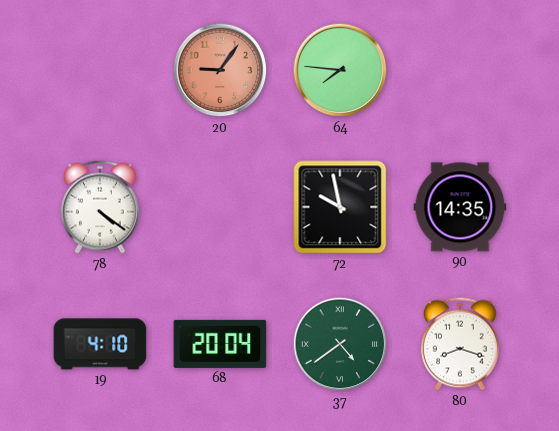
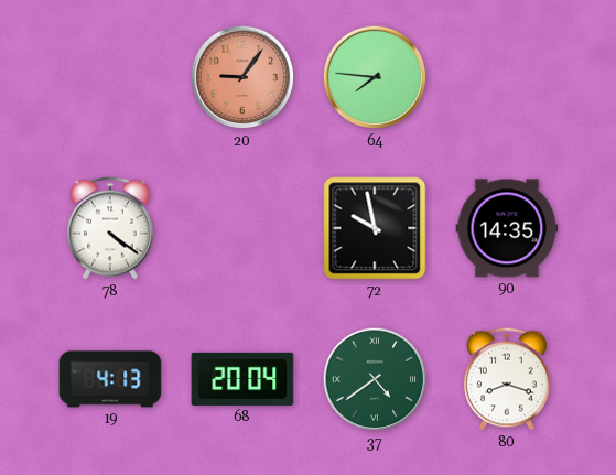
19: 4:10 -> 4:13
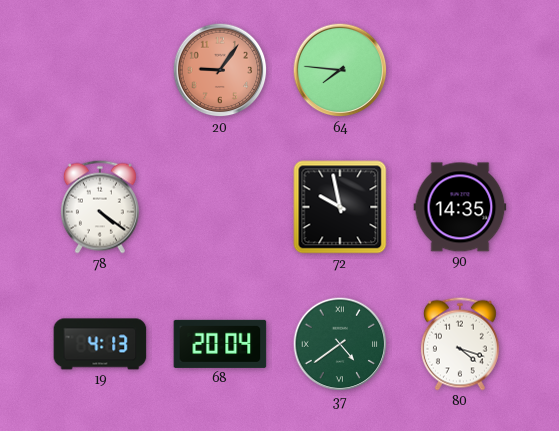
80: 8:18 -> 4:18
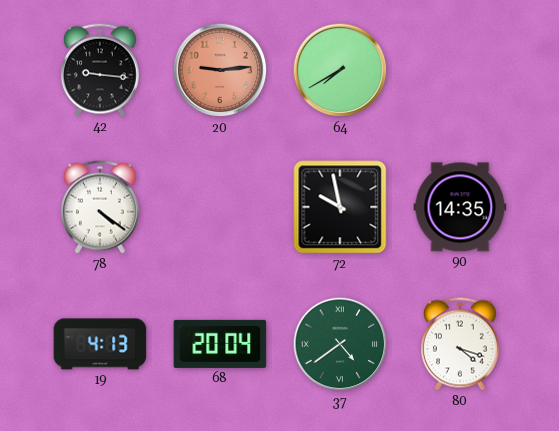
42: none -> 9:16
20: 9:06 -> 9:14
64: 7:46 -> 7:40
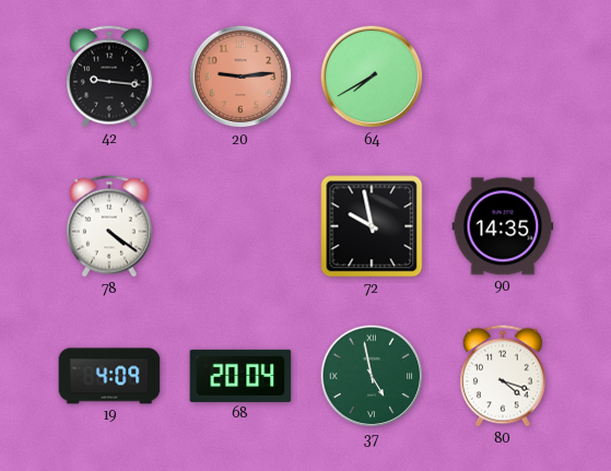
19: 4:13 -> 4:09
37: 4:39 -> 4:58
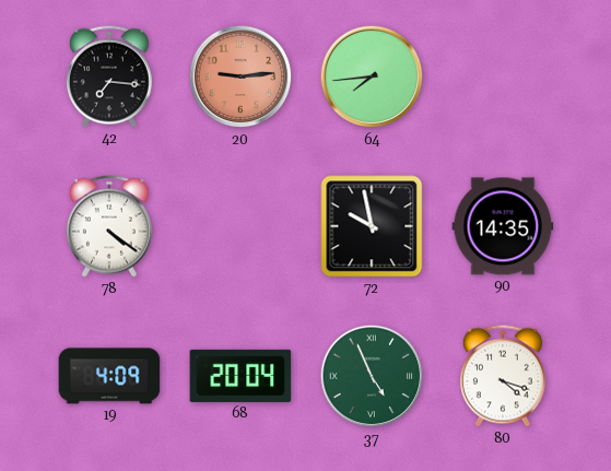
42: 9:16 -> 7:16
64: 7:40 -> 7:44
37: 4:58 -> 4:56
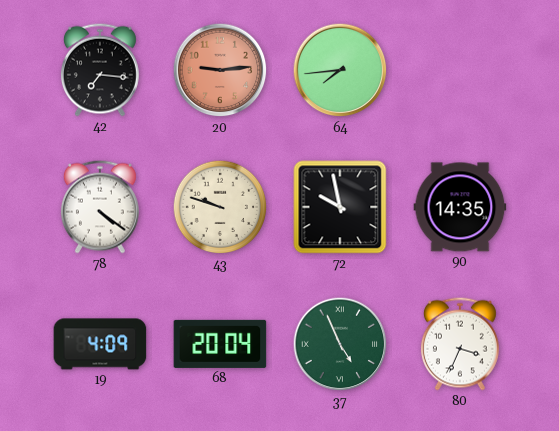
43: none -> 9:48
80: 4:18 -> 3:34
